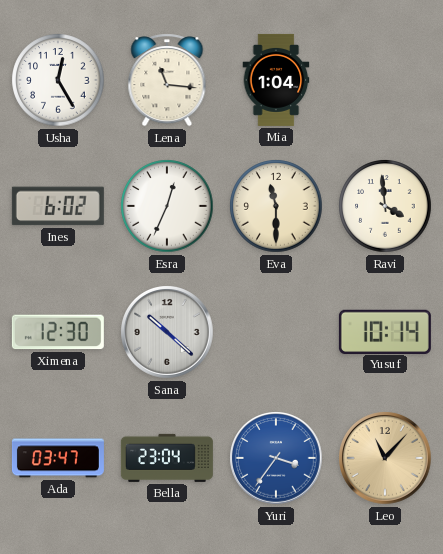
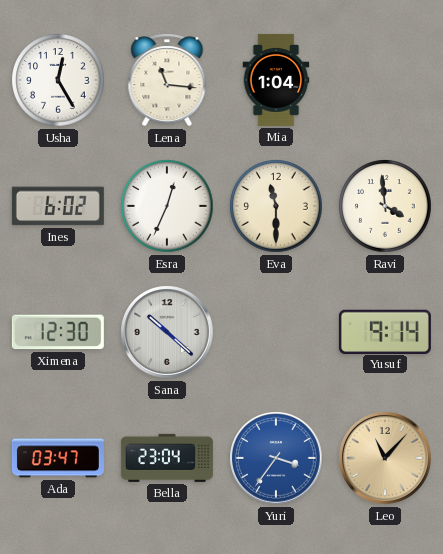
Yusuf: 10:14 -> 9:14
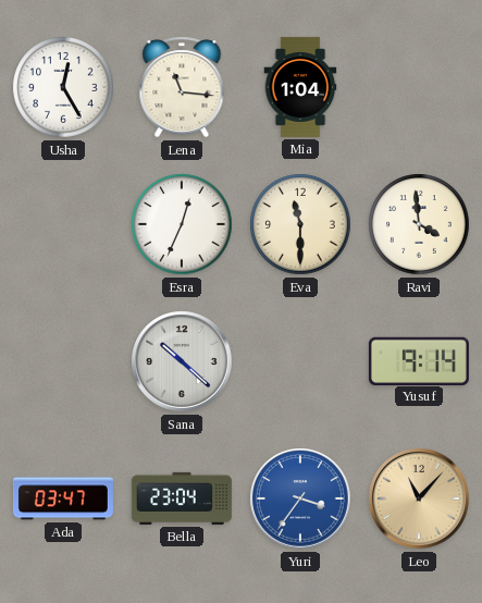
Ines: 6:02 -> none
Ximena: 12:30 -> none
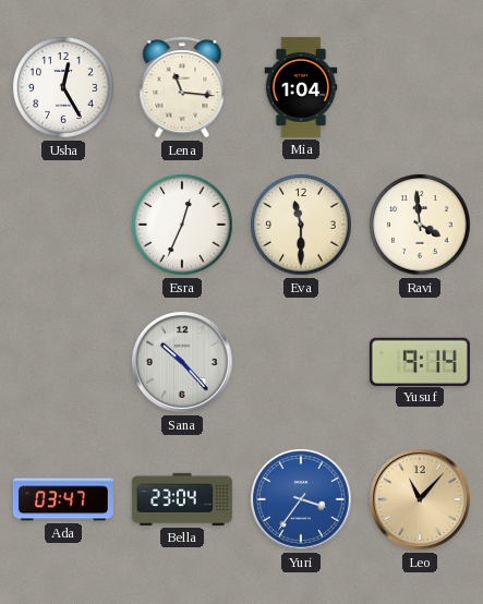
Sana: 10:22 -> 10:23
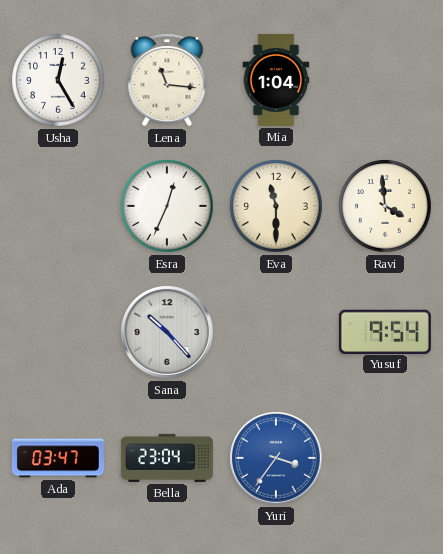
Yusuf: 9:14 -> 9:54
Leo: 11:07 -> none
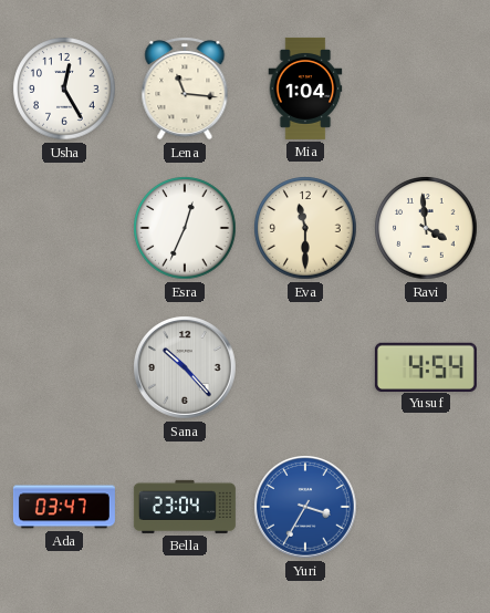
Yusuf: 9:54 -> 4:54
Yuri: 3:36 -> 3:35
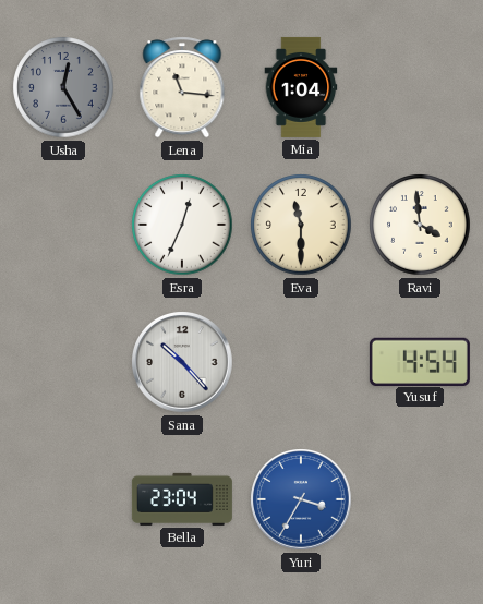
Usha dial: white -> grey
Ada: 03:47 -> none
